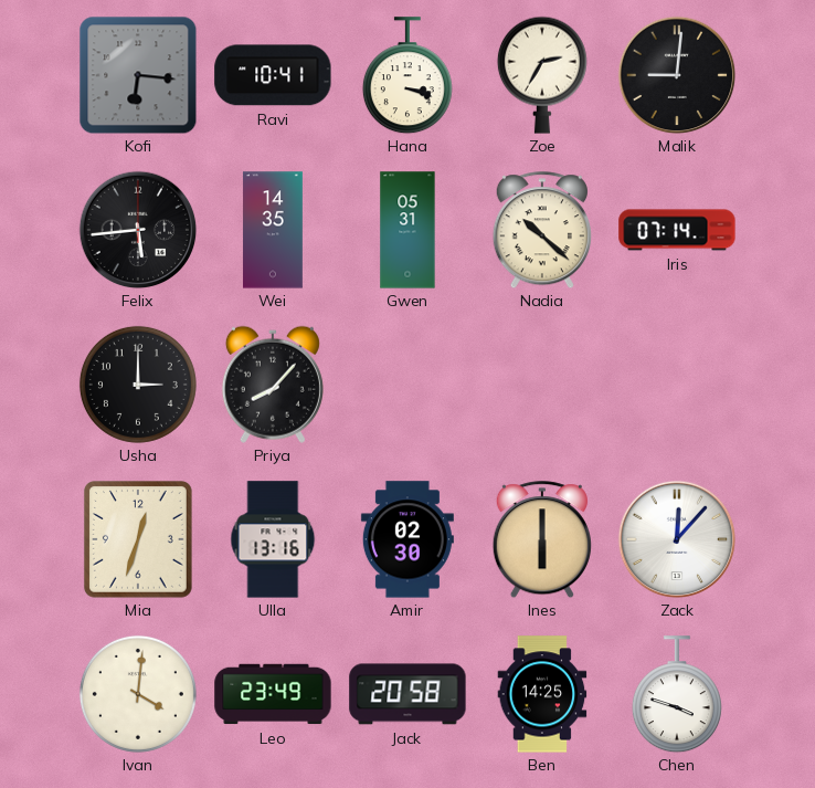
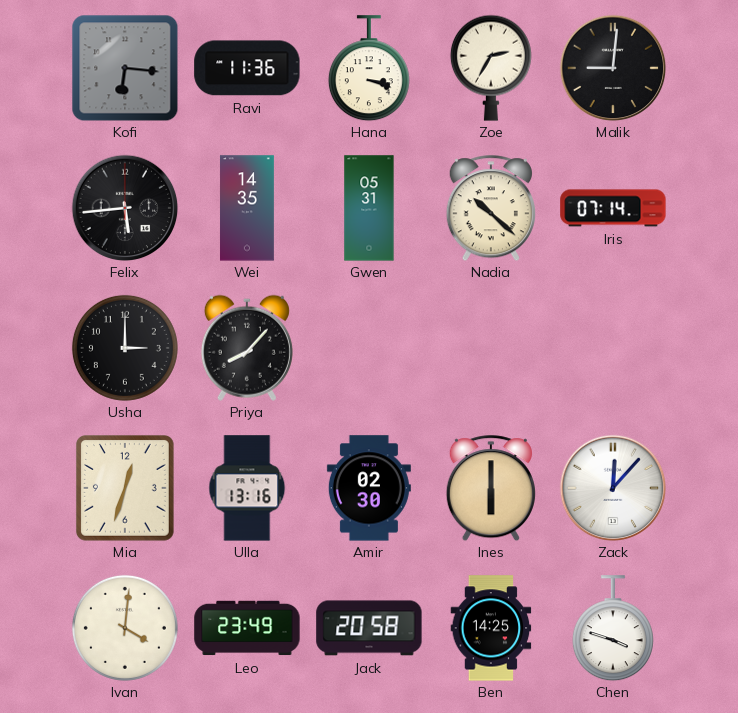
Ravi: 10:41 -> 11:36
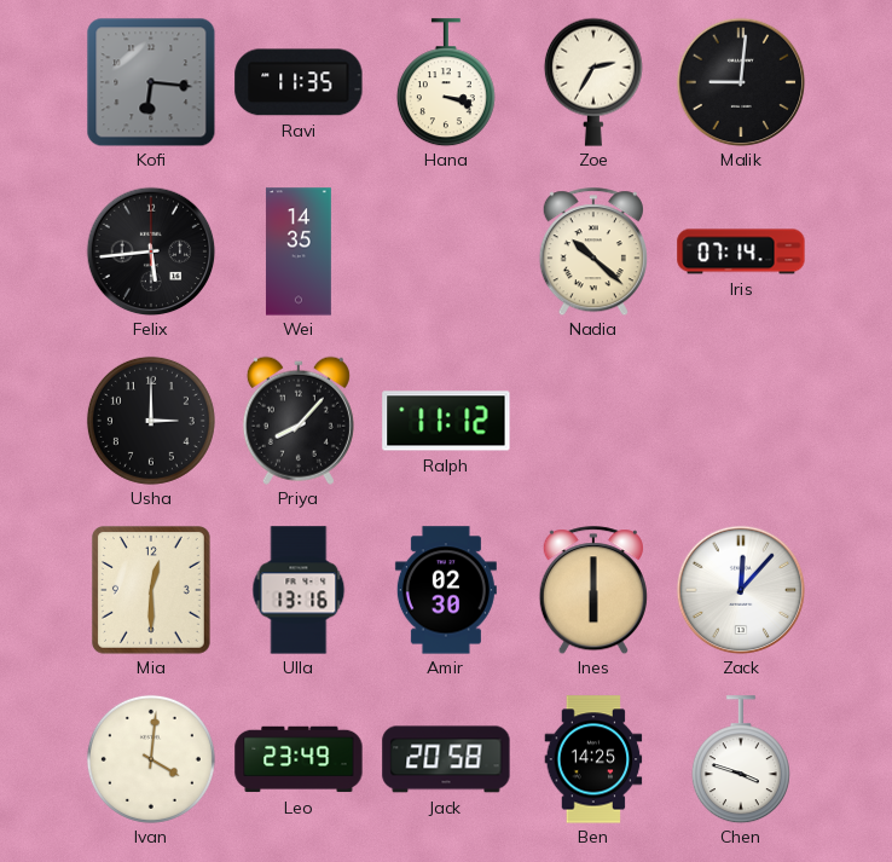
Ravi: 11:36 -> 11:35
Gwen: 05:31 -> none
Ralph: none -> 11:12
Mia: 12:33 -> 12:30
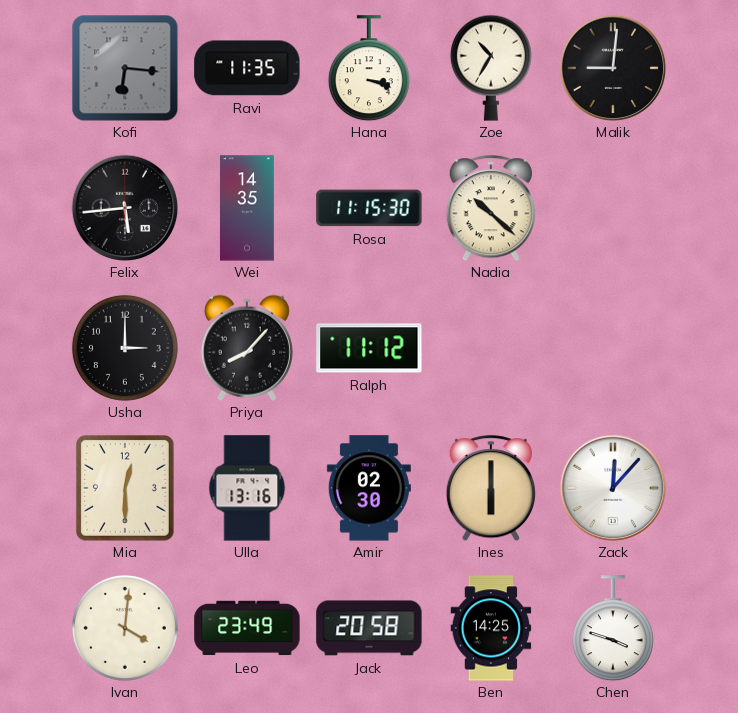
Zoe: 2:35 -> 10:35
Rosa: none -> 11:15
Iris: 07:14 -> none
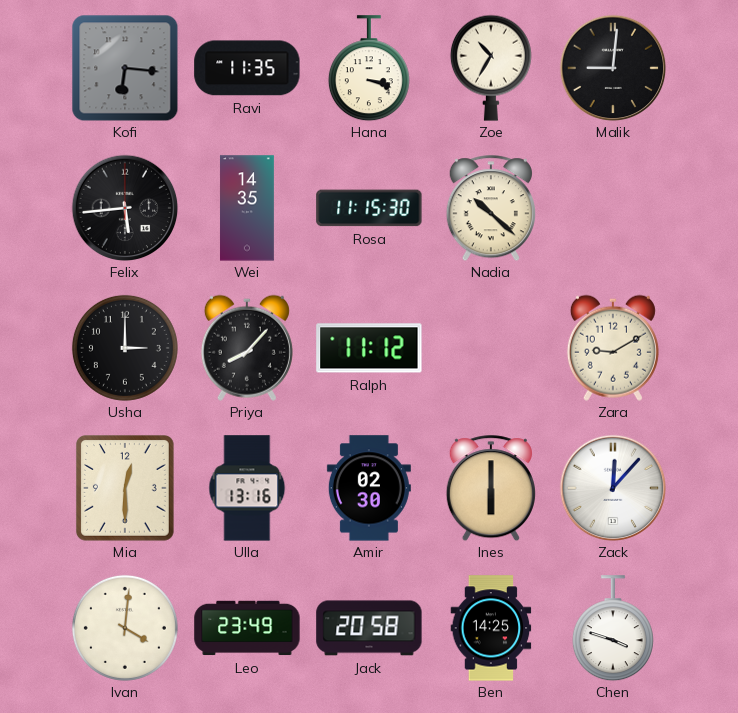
Zara: none -> 9:10
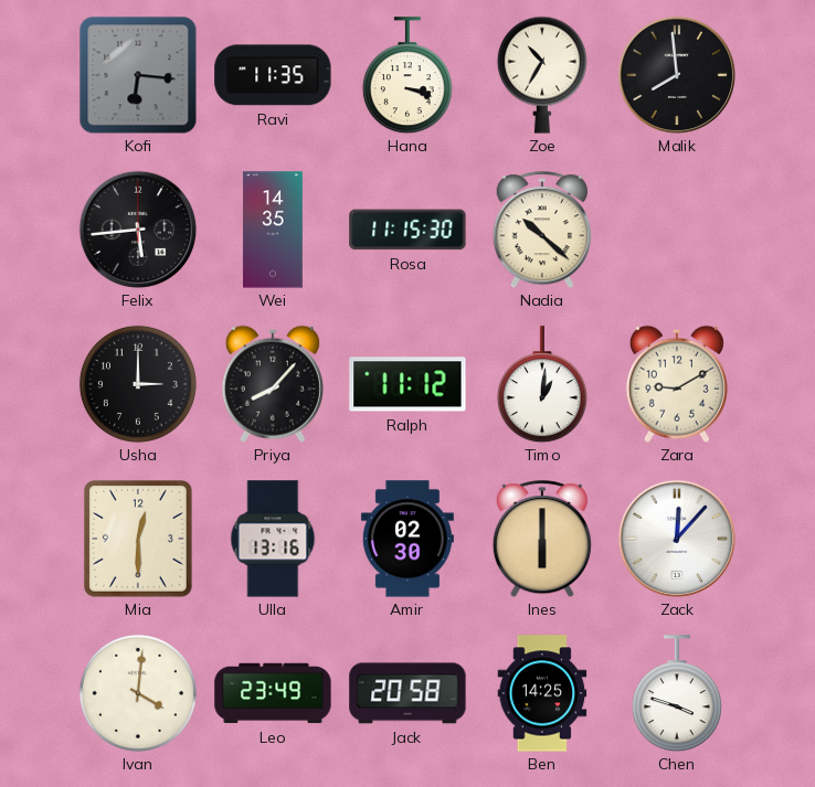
Malik: 9:01 -> 7:59
Timo: none -> 1:01
